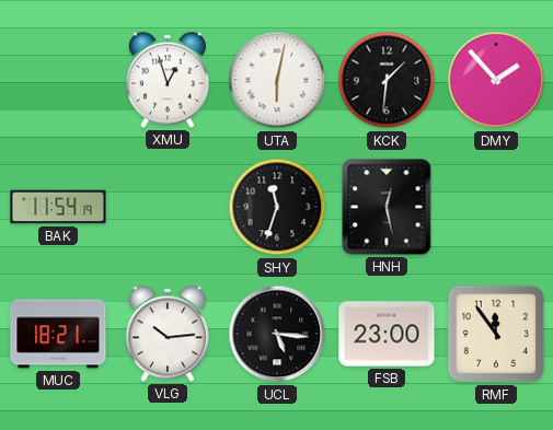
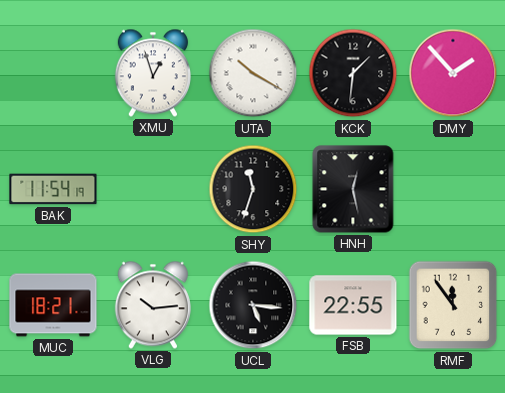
UTA: 6:02 -> 10:20
FSB: 23:00 -> 22:55
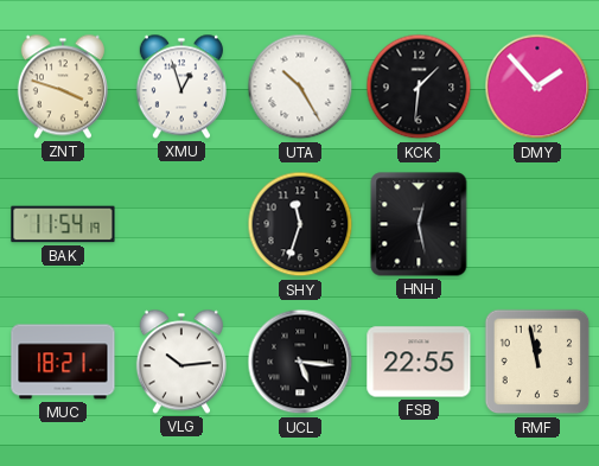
ZNT: none -> 3:48
UTA: 10:20 -> 10:25
RMF: 11:54 -> 11:58
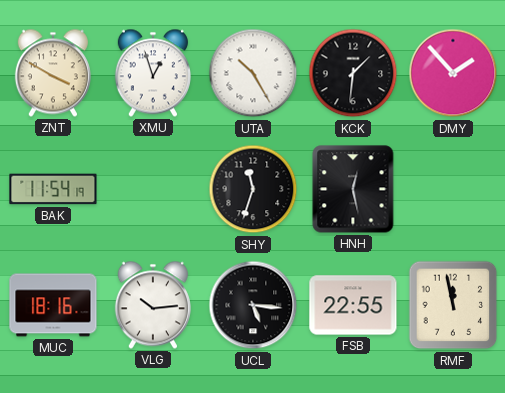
ZNT: 3:48 -> 3:50
MUC: 18:21 -> 18:16
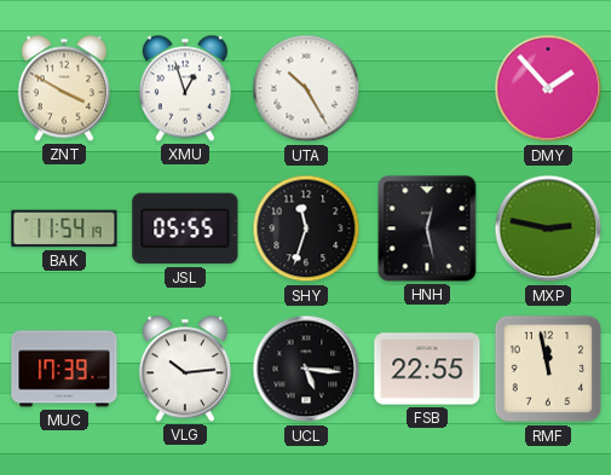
KCK: 1:31 -> none
JSL: none -> 05:55
MXP: none -> 2:47
MUC: 18:16 -> 17:39
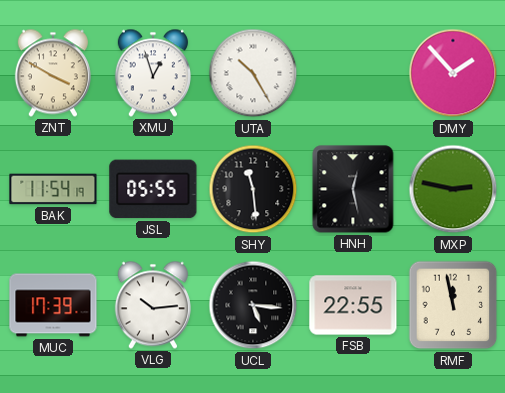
SHY: 11:33 -> 11:29
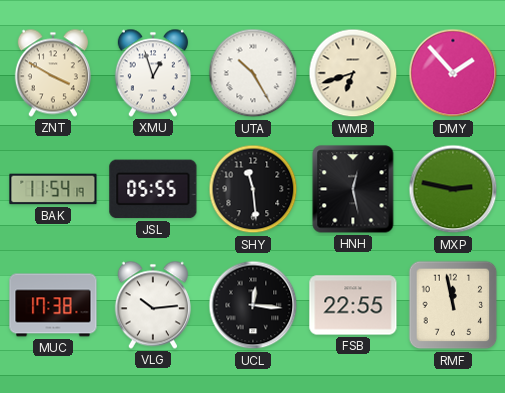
WMB: none -> 6:42
MUC: 17:39 -> 17:38
UCL: 5:16 -> 12:16
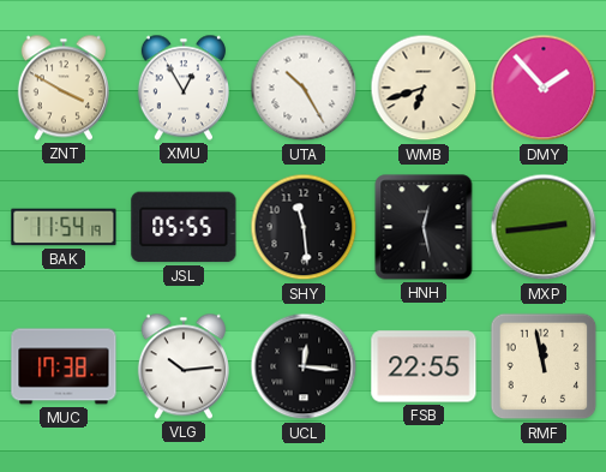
XMU: 12:57 -> 12:55
MXP: 2:47 -> 2:44
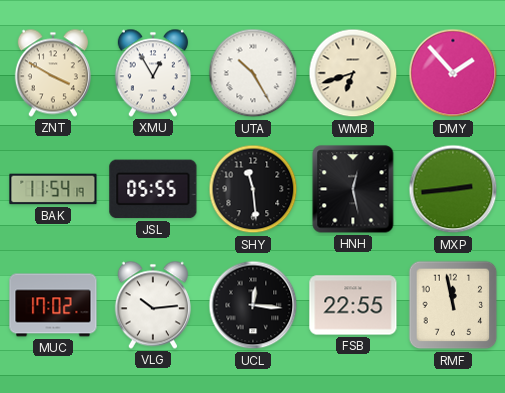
MUC: 17:38 -> 17:02
